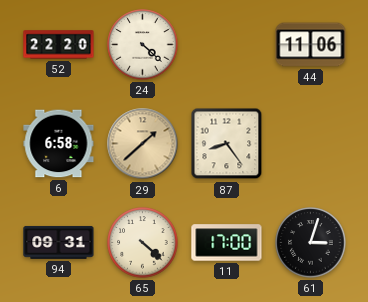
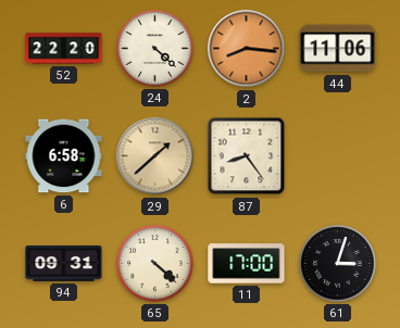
2: none -> 8:16
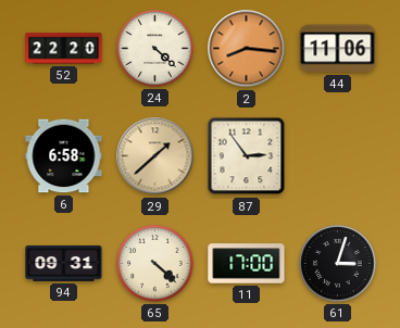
87: 8:24 -> 2:54
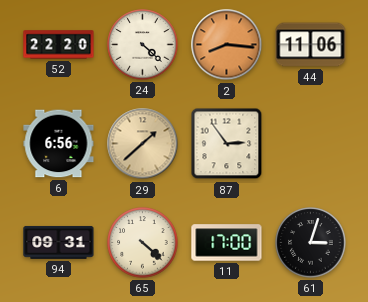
6: 6:58 -> 6:56
